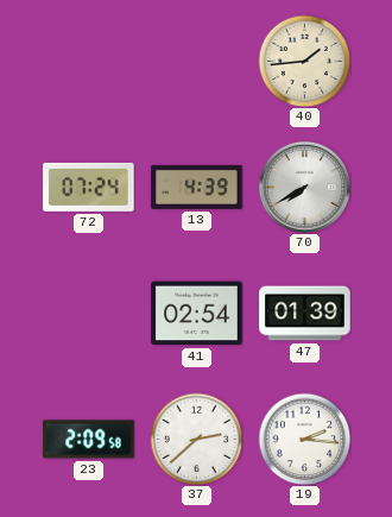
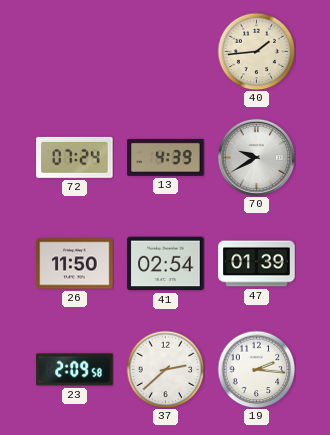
70: 7:40 -> 9:40
26: none -> 11:50
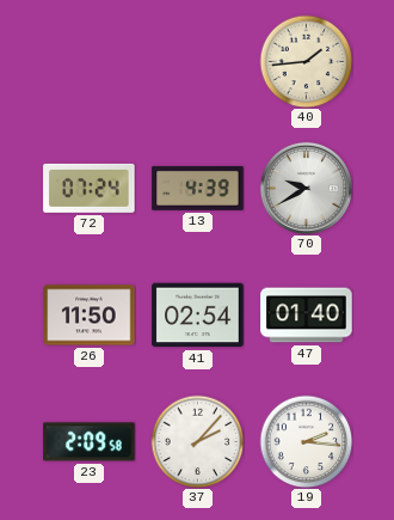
47: 01:39 -> 01:40
37: 2:38 -> 2:07
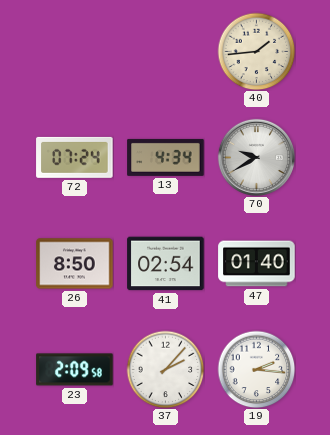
13: 4:39 -> 4:34
26: 11:50 -> 8:50
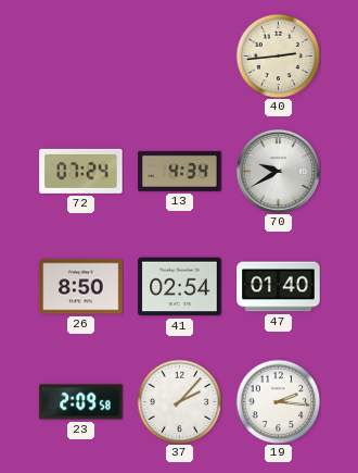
40: 1:44 -> 2:44
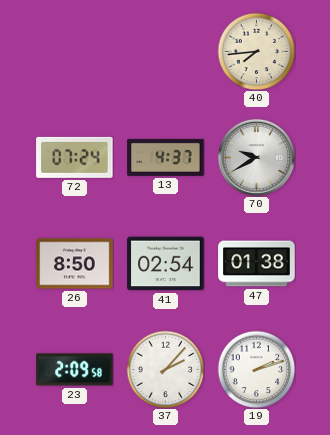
40: 2:44 -> 7:44
13: 4:34 -> 4:37
47: 01:40 -> 01:38
19: 2:16 -> 2:12
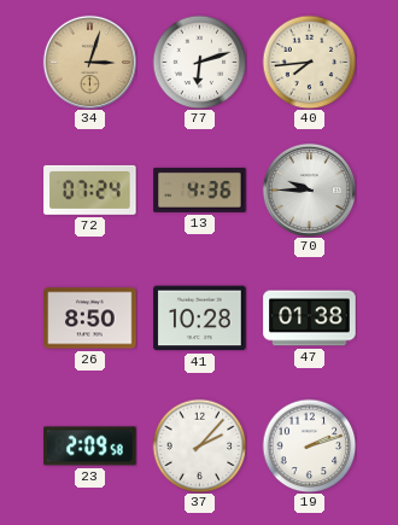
34: none -> 3:03
77: none -> 6:12
13: 4:37 -> 4:36
70: 9:40 -> 9:45
41: 02:54 -> 10:28
